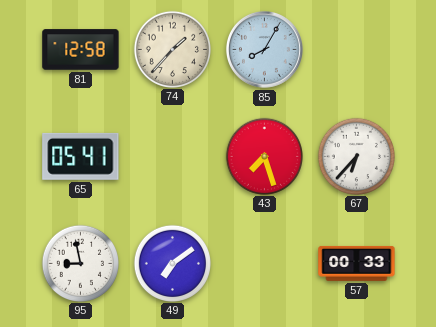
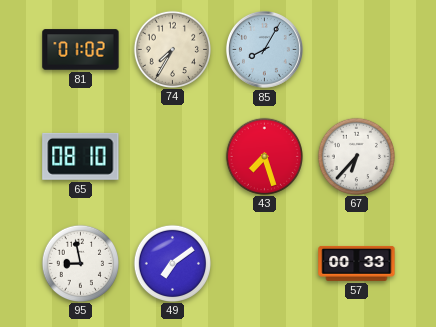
81: 12:58 -> 01:02
74: 1:37 -> 7:35
65: 05:41 -> 08:10
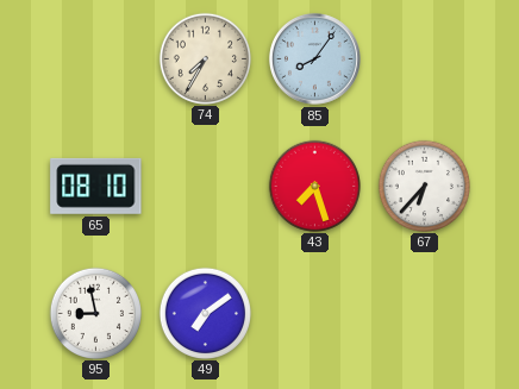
81: 01:02 -> none
85: 8:05 -> 8:06
57: 00:33 -> none
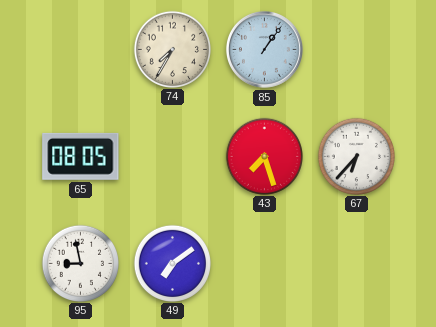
85: 8:06 -> 1:06
65: 08:10 -> 08:05
